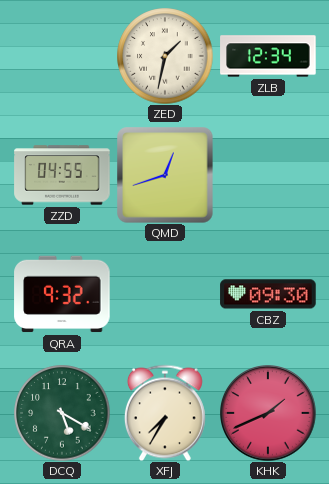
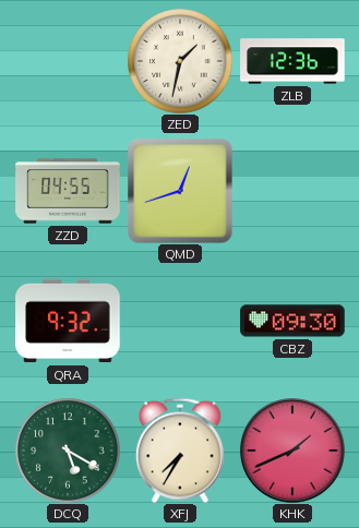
ZLB: 12:34 -> 12:36
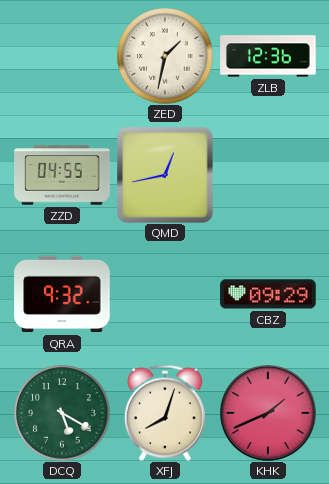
QMD: 12:42 -> 12:43
CBZ: 09:30 -> 09:29
XFJ: 7:35 -> 8:03
